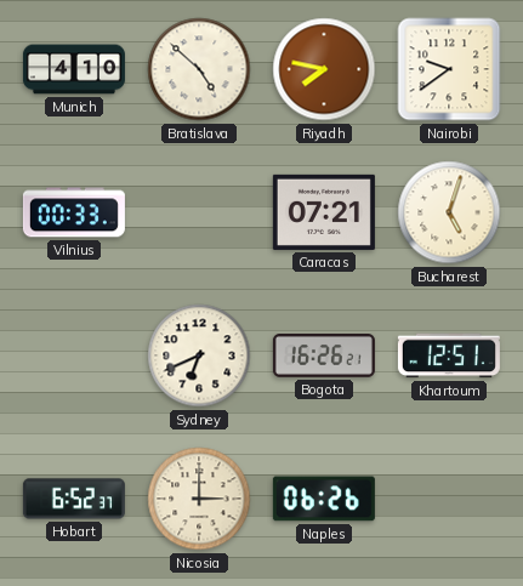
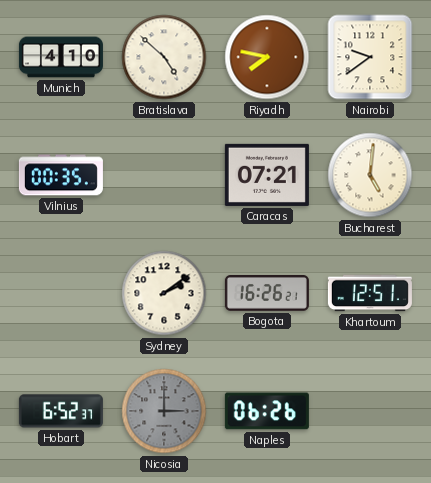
Vilnius: 00:33 -> 00:35
Bucharest: 5:03 -> 5:01
Sydney: 6:41 -> 2:09
Nicosia dial: cream -> grey
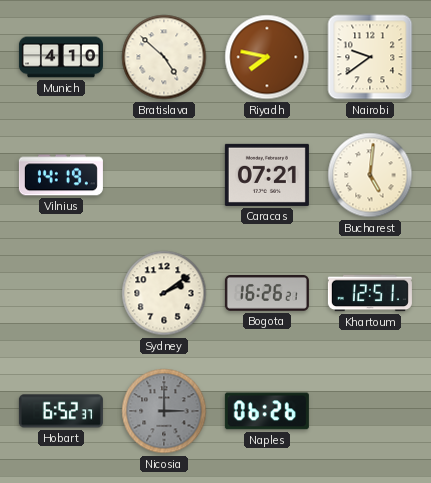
Vilnius: 00:35 -> 14:19
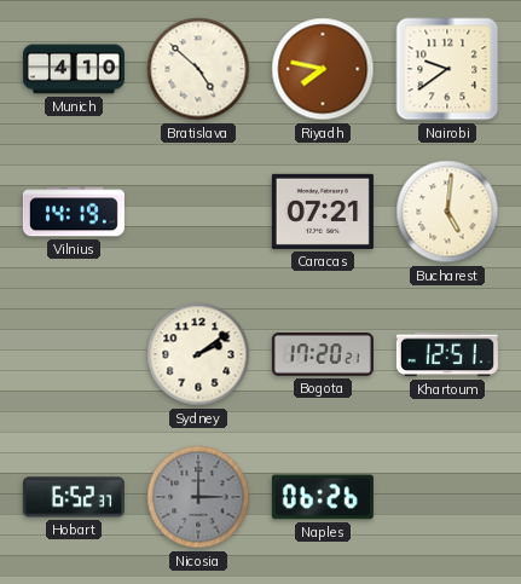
Bogota: 16:26 -> 17:20
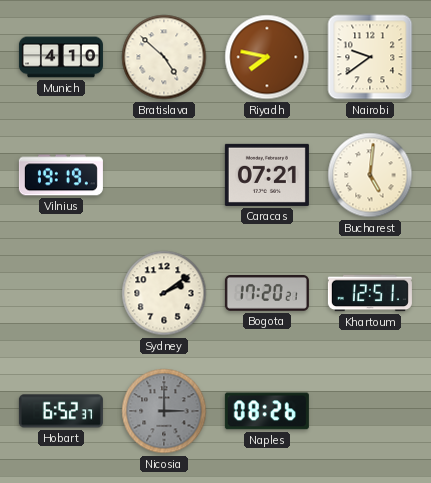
Vilnius: 14:19 -> 19:19
Naples: 06:26 -> 08:26
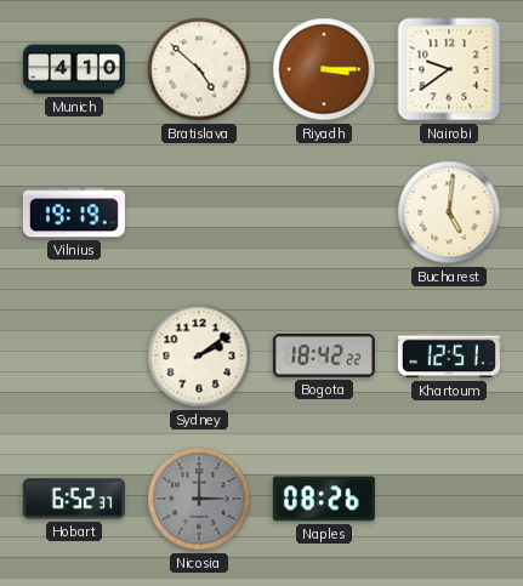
Riyadh: 7:47 -> 3:15
Caracas: 07:21 -> none
Bogota: 17:20 -> 18:42
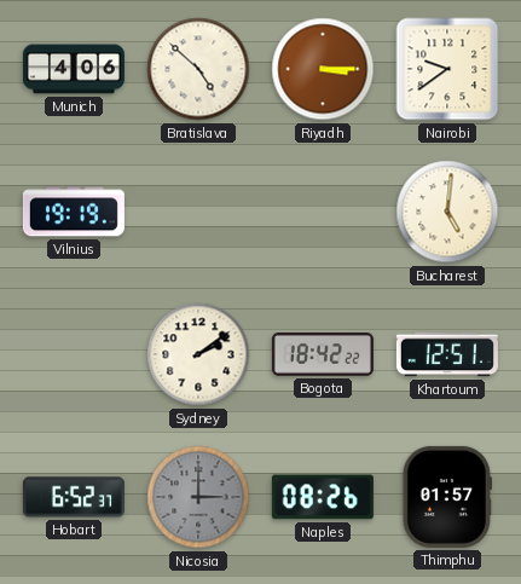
Munich: 4:10 -> 4:06
Thimphu: none -> 01:57
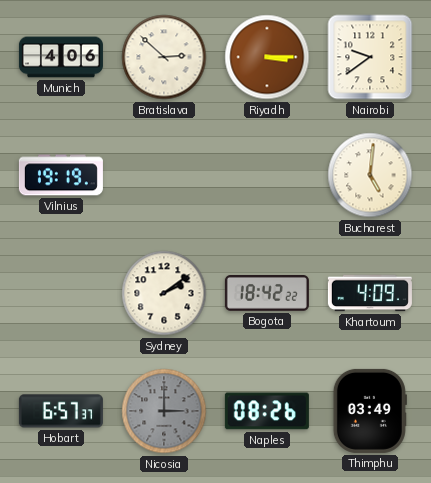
Bratislava: 4:52 -> 2:52
Khartoum: 12:51 -> 4:09
Hobart: 6:52 -> 6:57
Thimphu: 01:57 -> 03:49
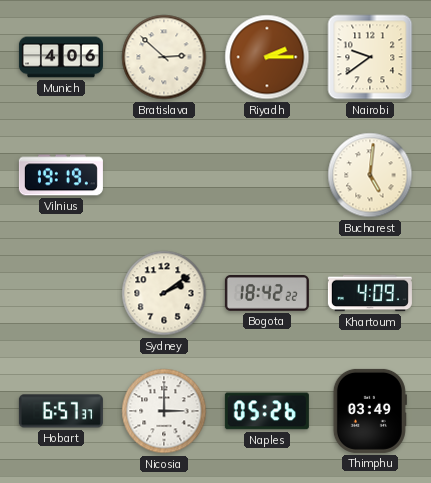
Riyadh: 3:15 -> 2:15
Nicosia dial: grey -> white
Naples: 08:26 -> 05:26
